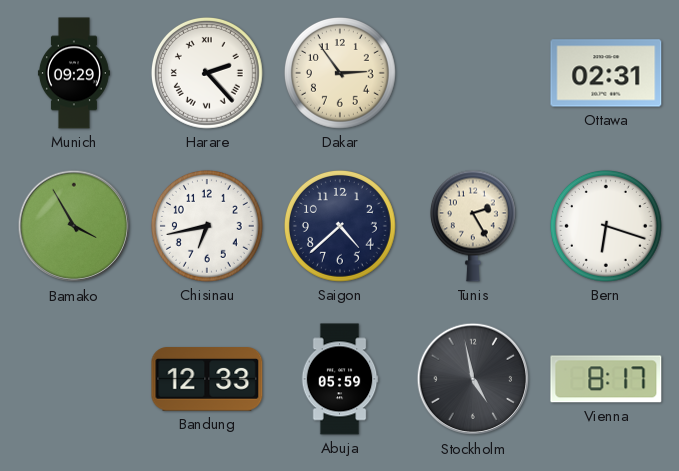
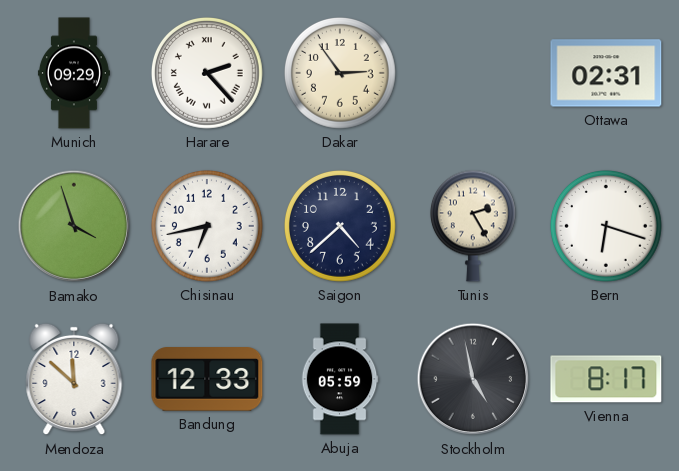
Bamako: 3:55 -> 3:57
Mendoza: none -> 11:52
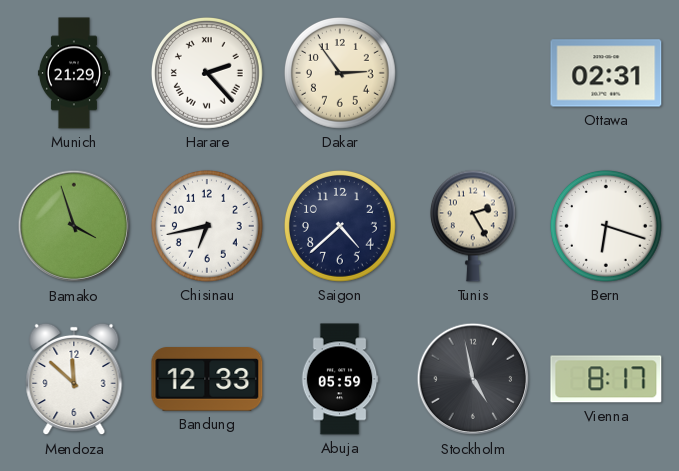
Munich: 09:29 -> 21:29
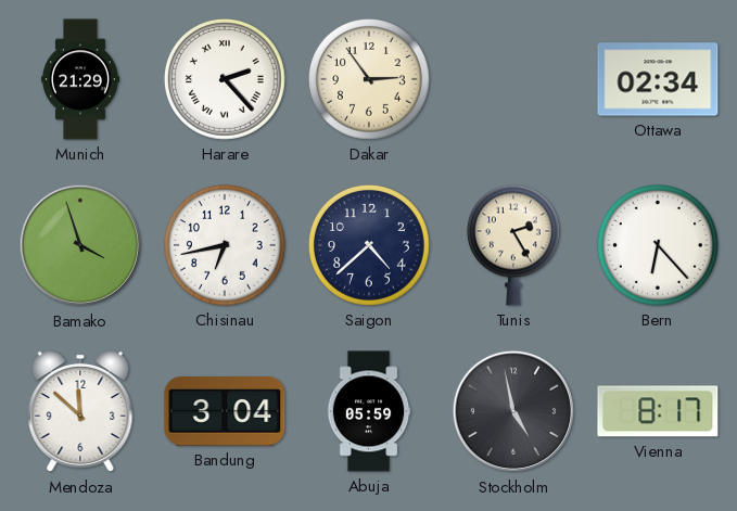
Ottawa: 02:31 -> 02:34
Bern: 6:18 -> 6:23
Bandung: 12:33 -> 3:04
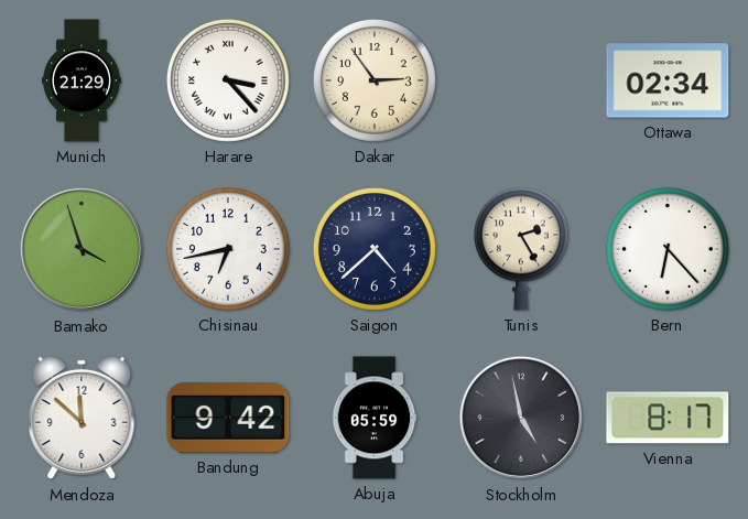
Harare: 2:23 -> 3:23
Bandung: 3:04 -> 9:42
